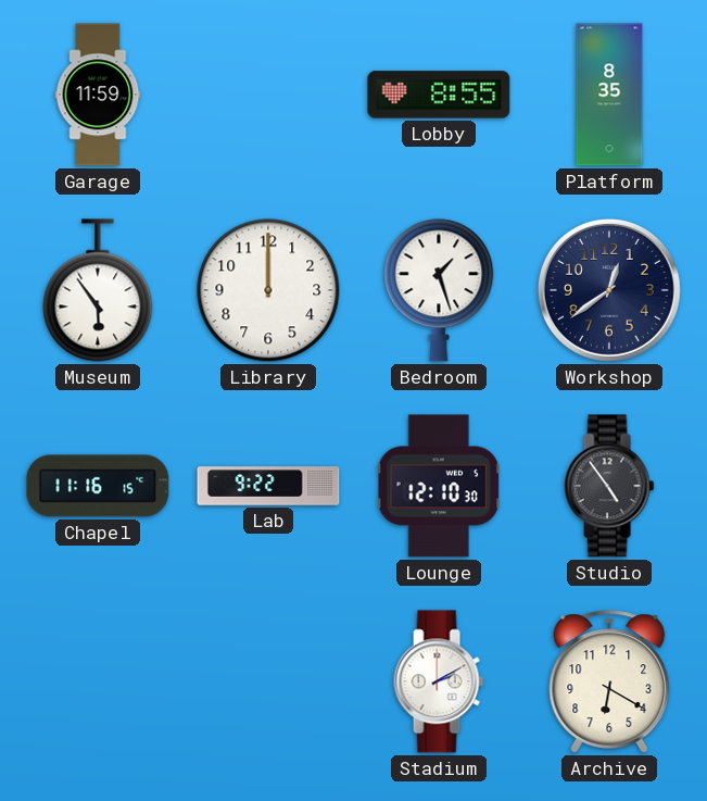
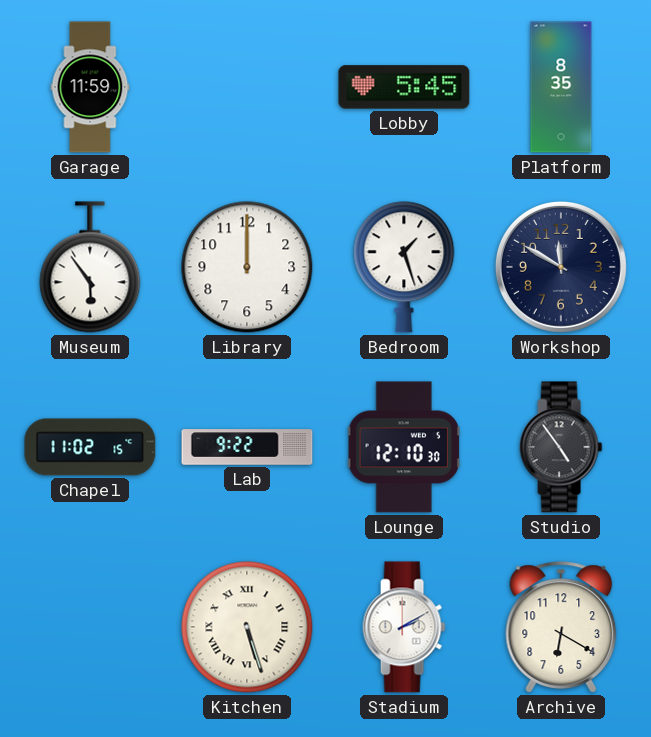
Lobby: 8:55 -> 5:45
Workshop: 12:39 -> 11:50
Chapel: 11:16 -> 11:02
Kitchen: none -> 5:27
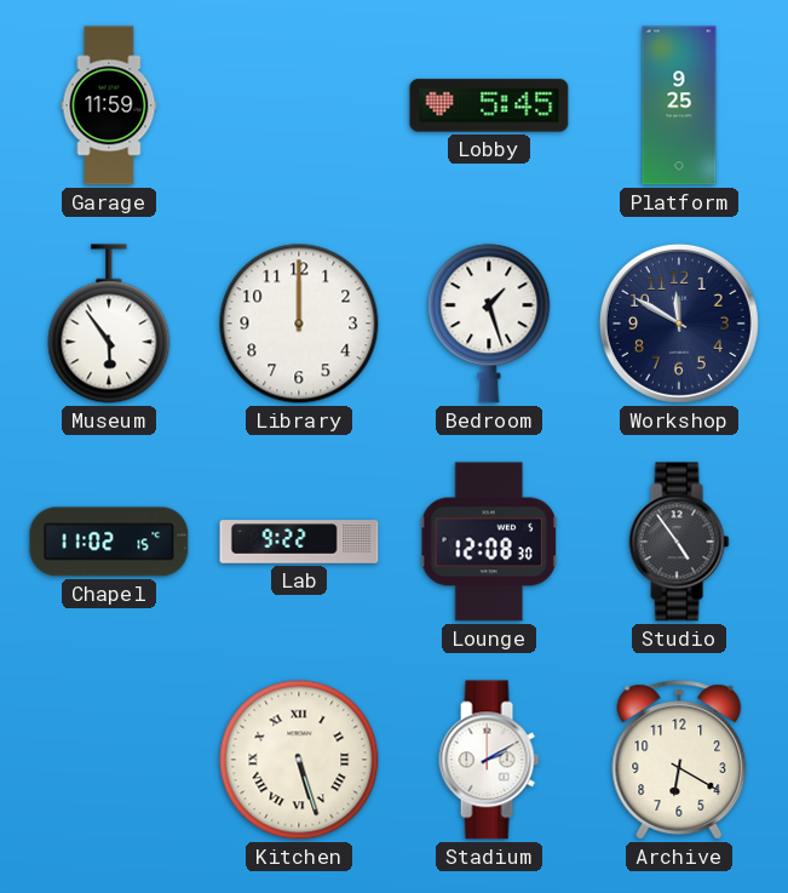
Platform: 8:35 -> 9:25
Lounge: 12:10 -> 12:08
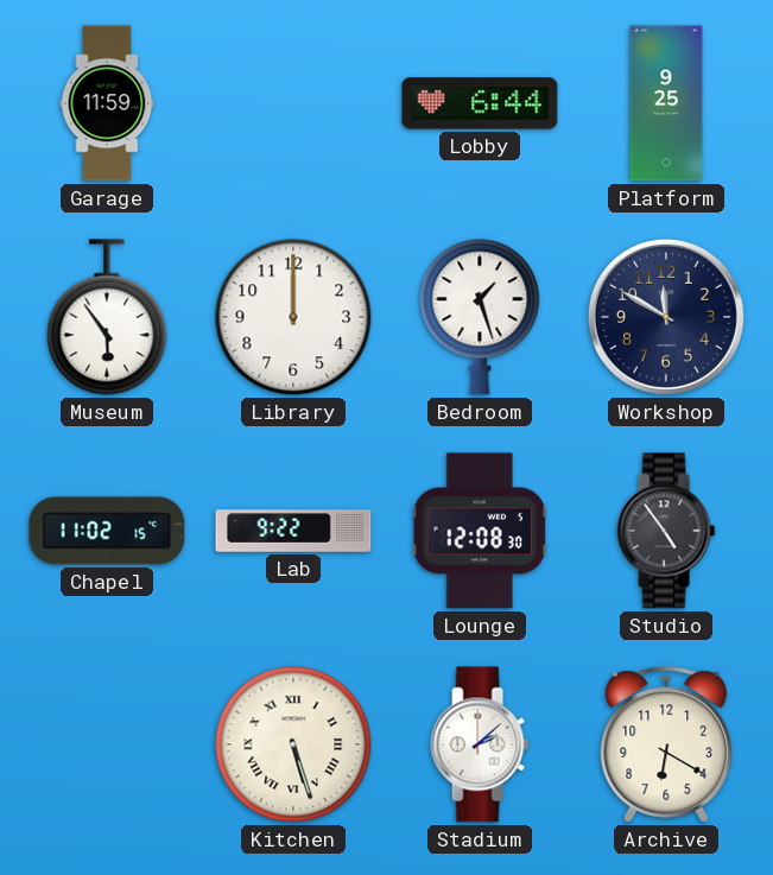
Lobby: 5:45 -> 6:44
Stadium: 2:10 -> 2:08
